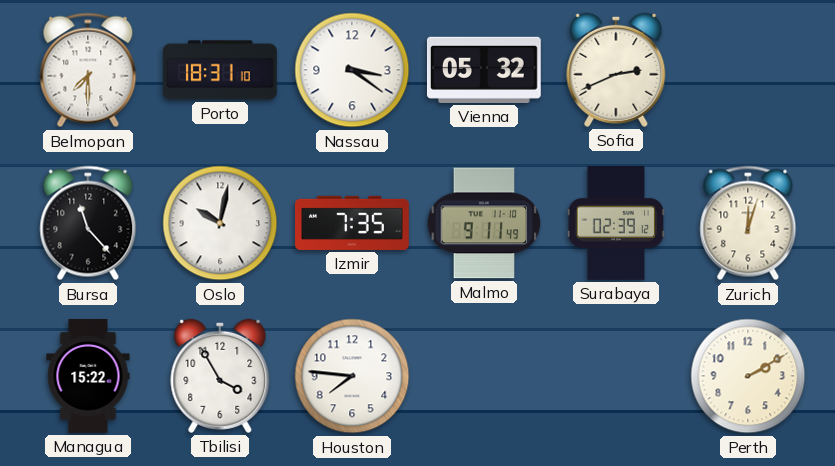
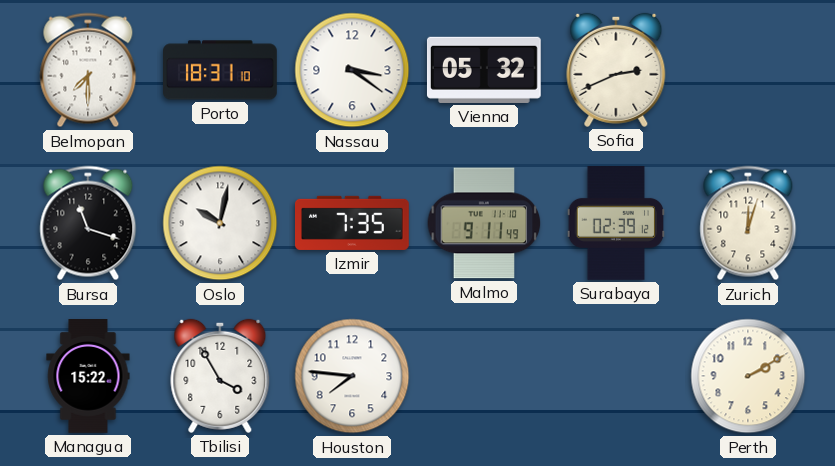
Bursa: 11:23 -> 11:18
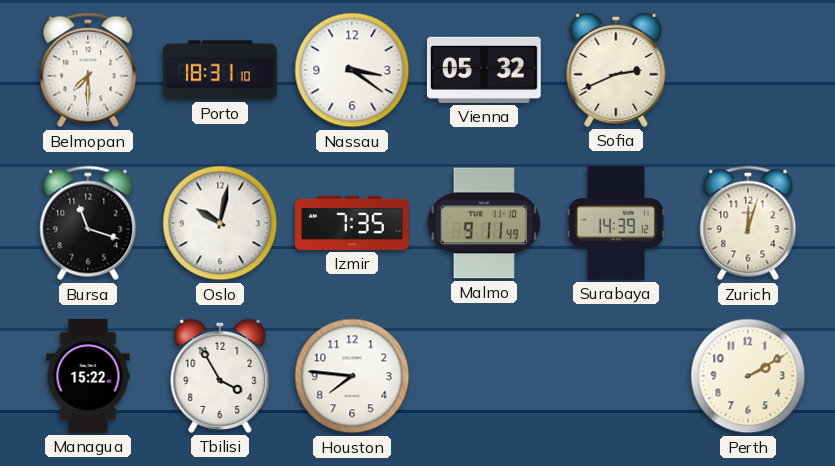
Surabaya: 02:39 -> 14:39
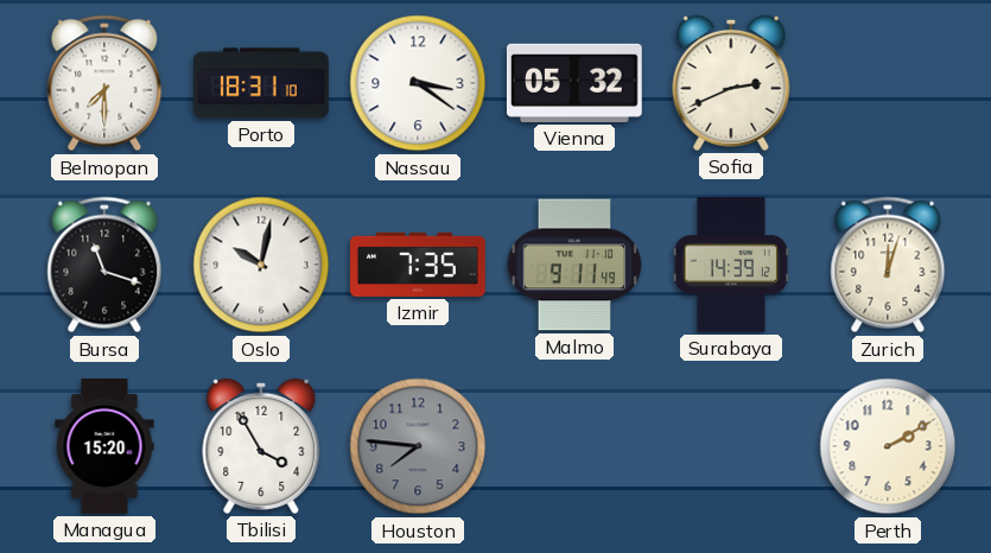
Managua: 15:22 -> 15:20
Houston dial: white -> grey
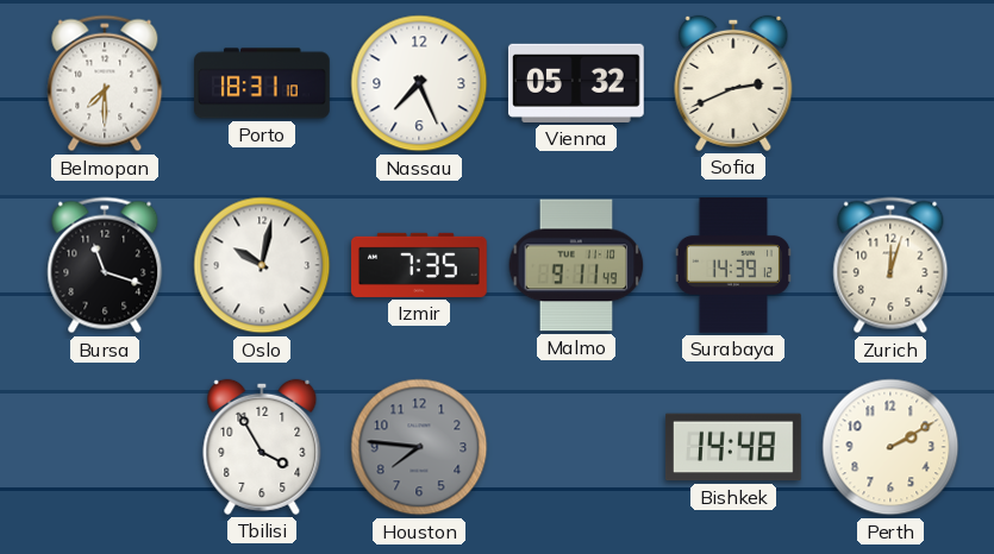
Nassau: 3:21 -> 7:26
Managua: 15:20 -> none
Bishkek: none -> 14:48
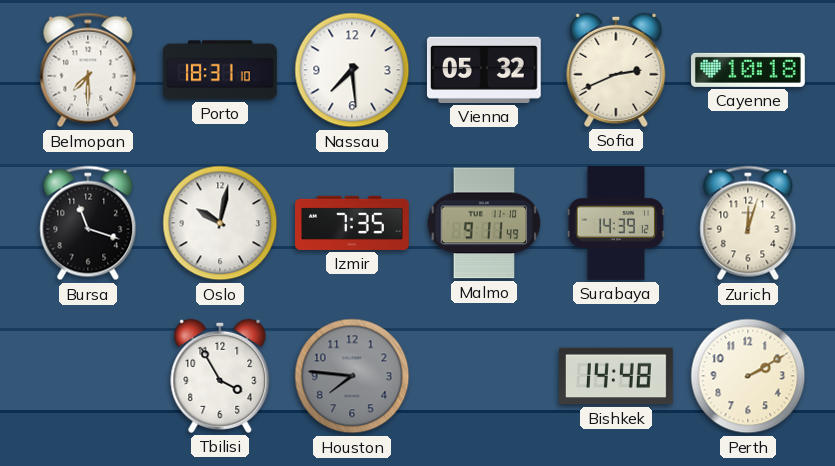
Nassau: 7:26 -> 7:29
Cayenne: none -> 10:18
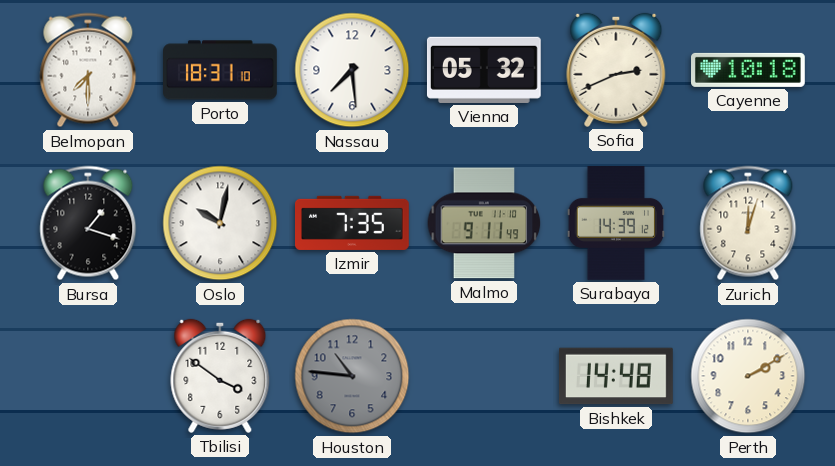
Bursa: 11:18 -> 1:18
Tbilisi: 3:55 -> 3:51
Houston: 7:46 -> 10:46
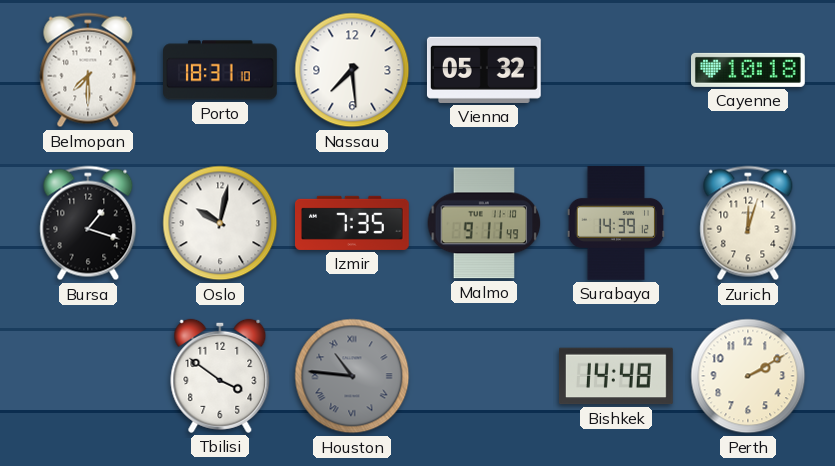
Sofia: 2:41 -> none
Houston numerals: Arabic -> Roman
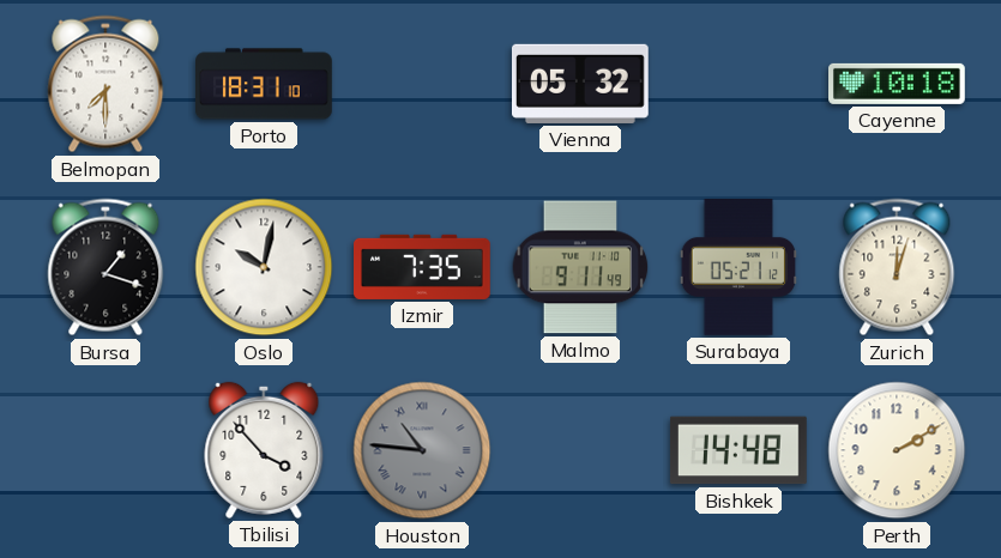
Nassau: 7:29 -> none
Surabaya: 14:39 -> 05:21
Tbilisi: 3:51 -> 3:53
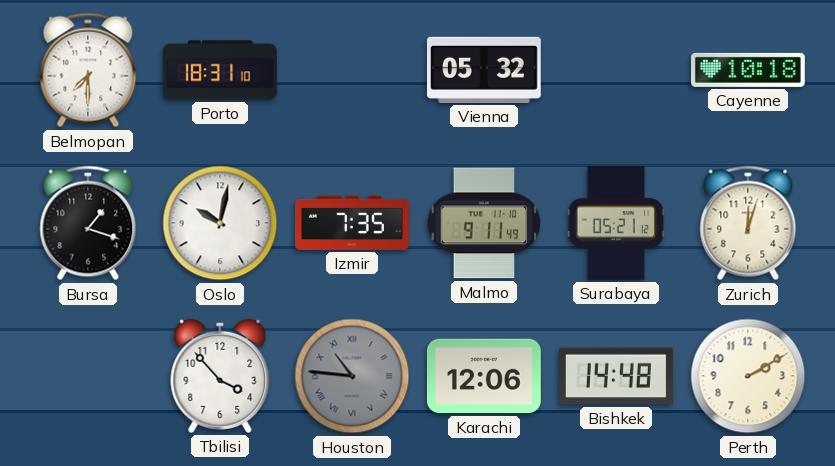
Karachi: none -> 12:06
